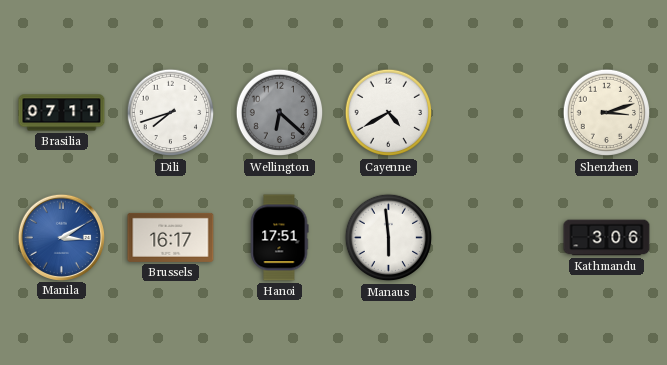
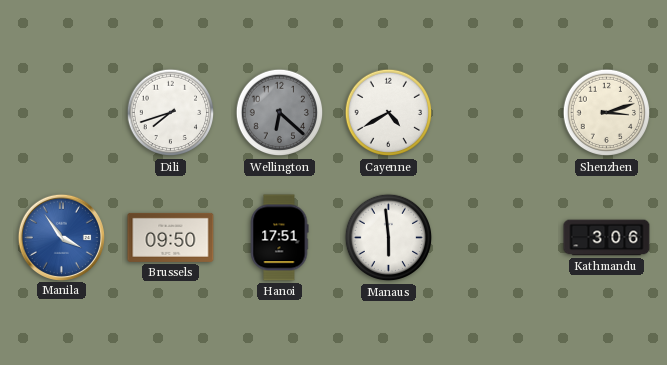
Brasilia: 07:11 -> none
Manila: 3:10 -> 3:54
Brussels: 16:17 -> 09:50
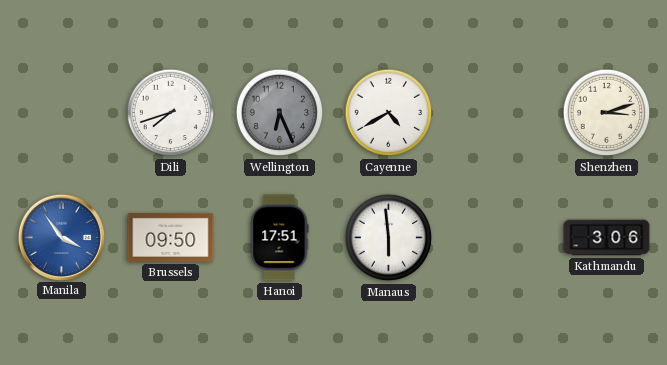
Wellington: 6:22 -> 6:26
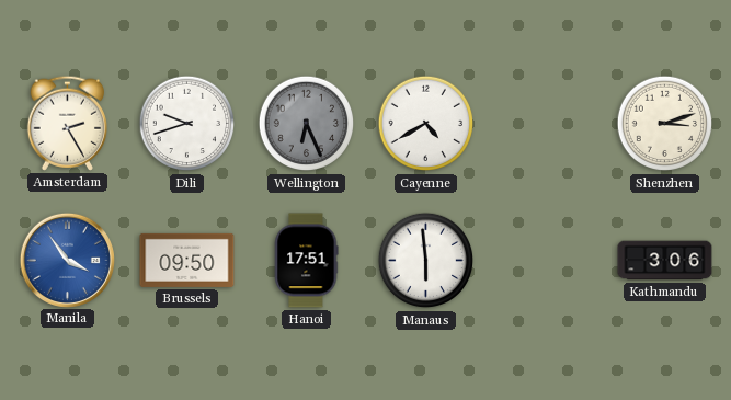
Amsterdam: none -> 2:25
Dili: 7:42 -> 9:42
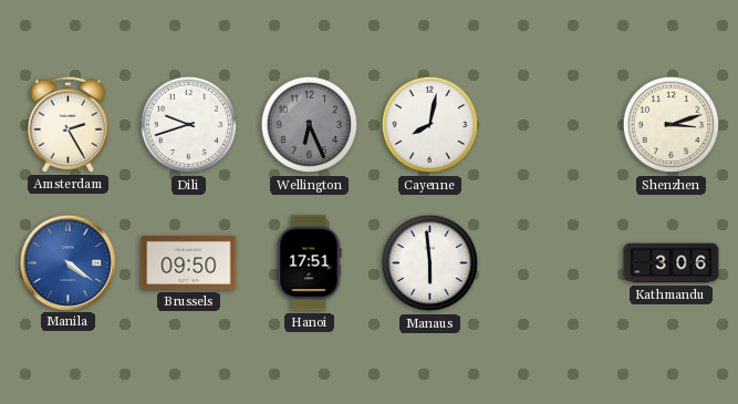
Cayenne: 4:40 -> 8:02
Manila: 3:54 -> 4:21
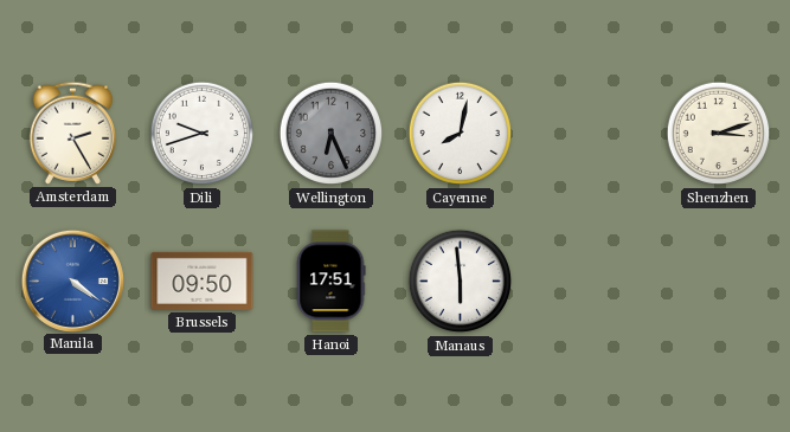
Kathmandu: 3:06 -> none
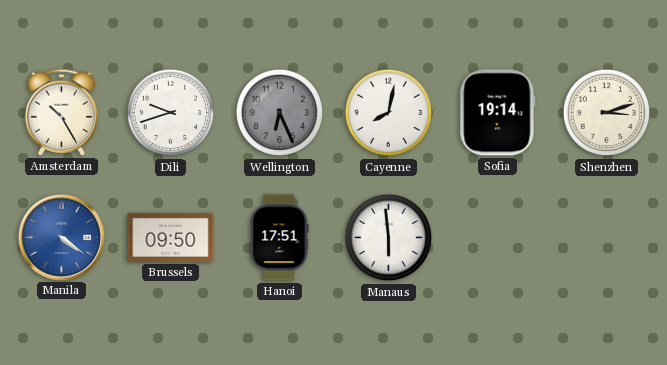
Amsterdam: 2:25 -> 10:25
Sofia: none -> 19:14
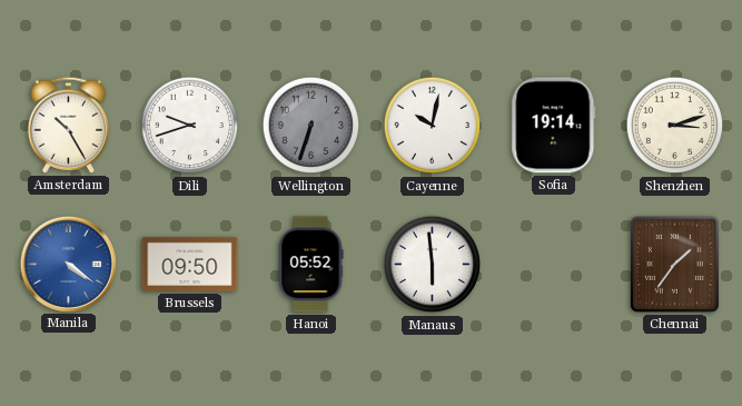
Wellington: 6:26 -> 6:33
Cayenne: 8:02 -> 10:02
Hanoi: 17:51 -> 05:52
Chennai: none -> 1:36
